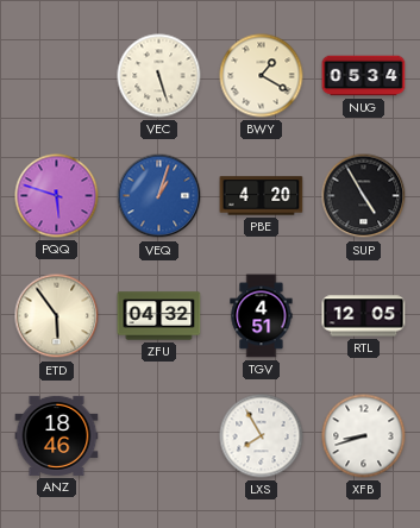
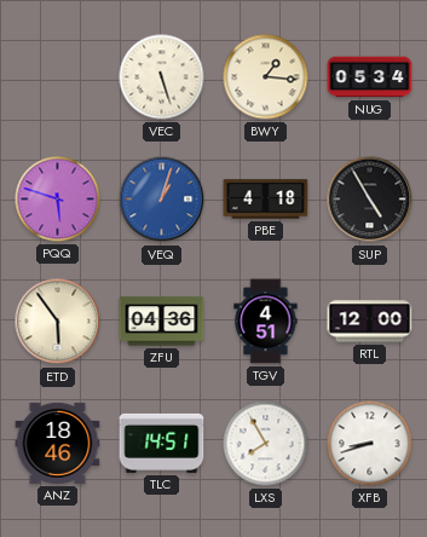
BWY: 1:20 -> 1:16
PBE: 4:20 -> 4:18
ZFU: 04:32 -> 04:36
RTL: 12:05 -> 12:00
TLC: none -> 14:51
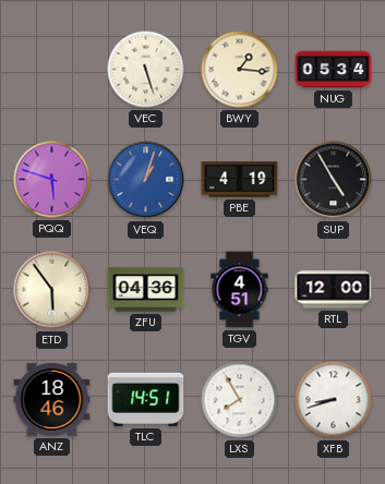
PBE: 4:18 -> 4:19
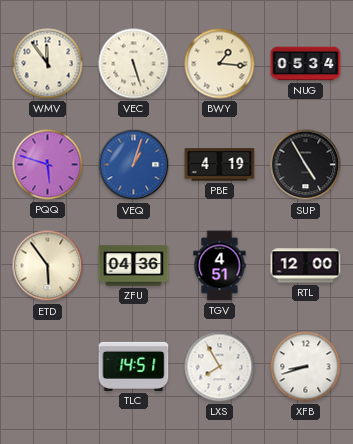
WMV: none -> 11:54
ANZ: 18:46 -> none
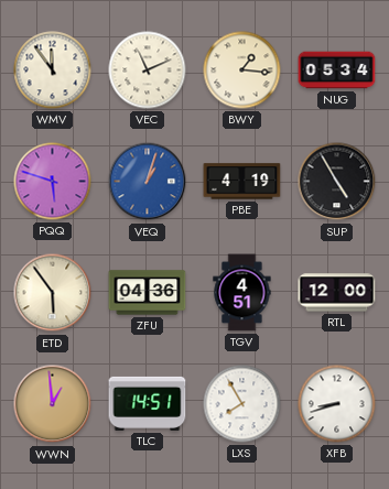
VEC: 5:27 -> 11:11
WWN: none -> 12:59
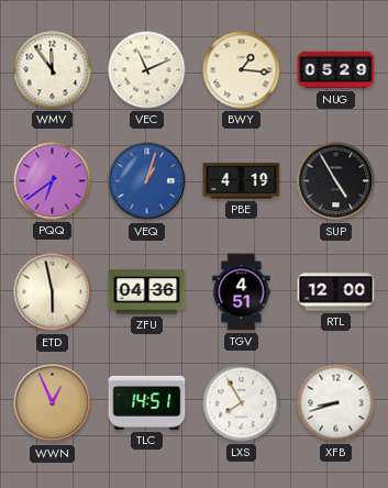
NUG: 05:34 -> 05:29
PQQ: 5:48 -> 6:39
ETD: 5:54 -> 5:58
WWN: 12:59 -> 12:56
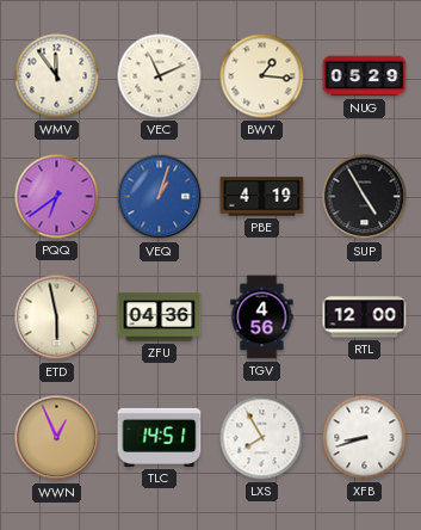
TGV: 4:51 -> 4:56
